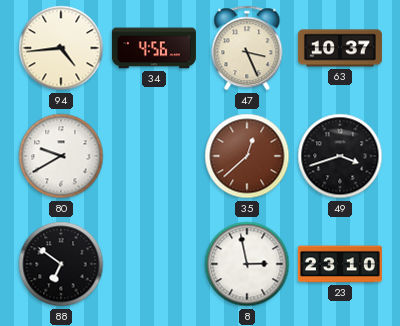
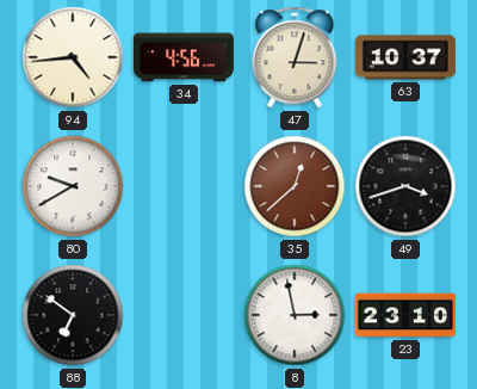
47: 3:26 -> 3:03
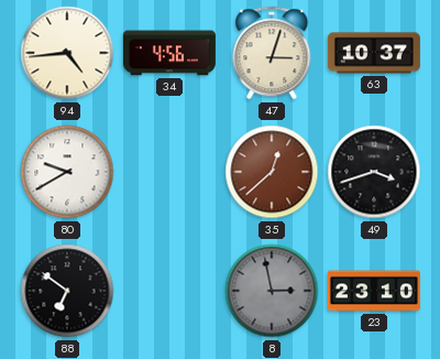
8 dial: white -> grey
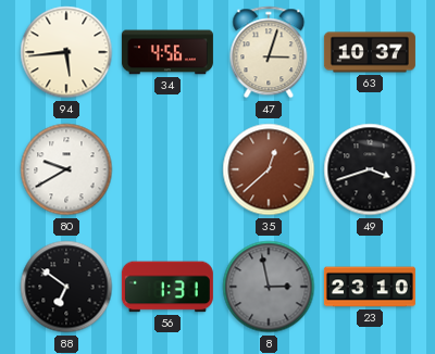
94: 4:44 -> 5:44
56: none -> 1:31
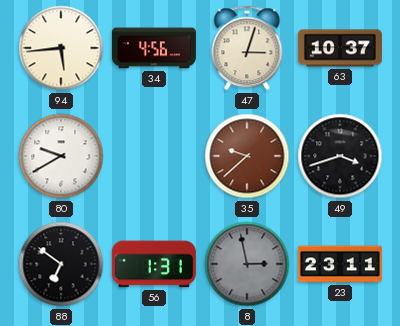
35: 12:38 -> 9:38
23: 23:10 -> 23:11
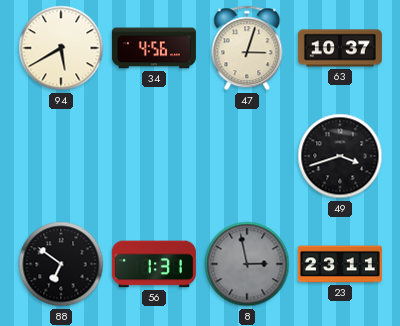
94: 5:44 -> 5:40
80: 9:40 -> none
35: 9:38 -> none
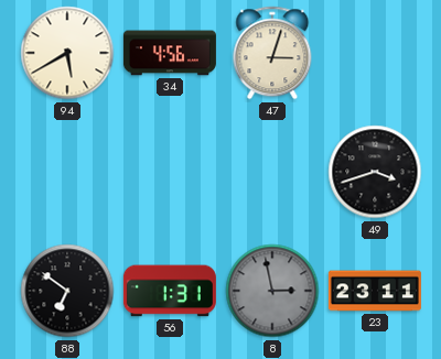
63: 10:37 -> none
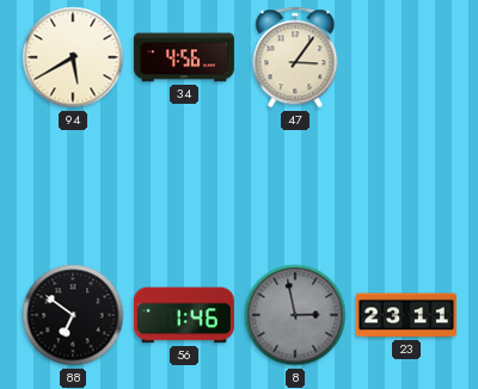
47: 3:03 -> 3:06
49: 3:42 -> none
56: 1:31 -> 1:46
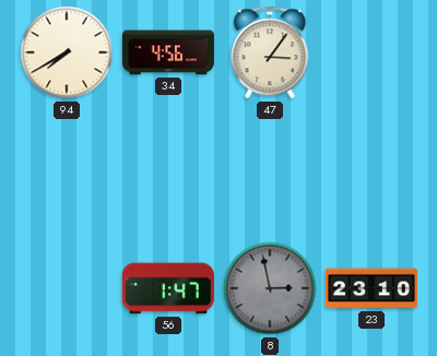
94: 5:40 -> 7:40
88: 6:51 -> none
56: 1:46 -> 1:47
23: 23:11 -> 23:10
